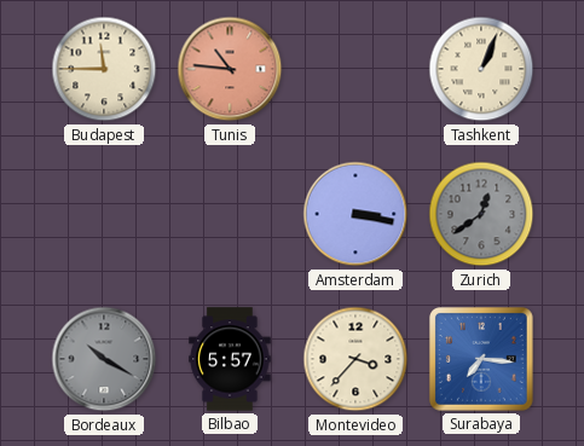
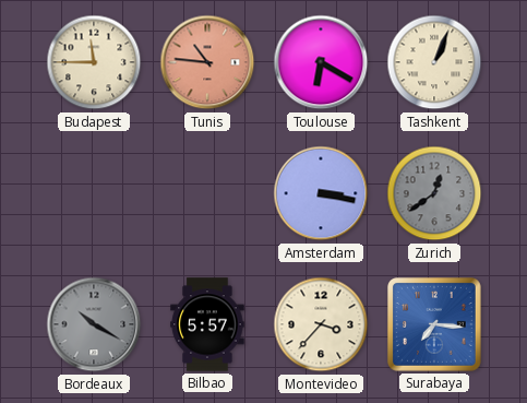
Toulouse: none -> 6:20
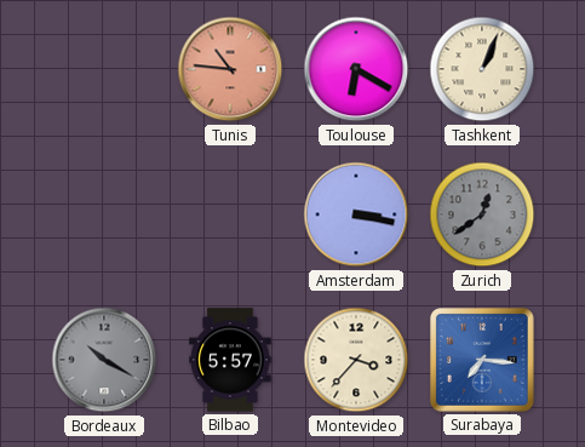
Budapest: 11:45 -> none
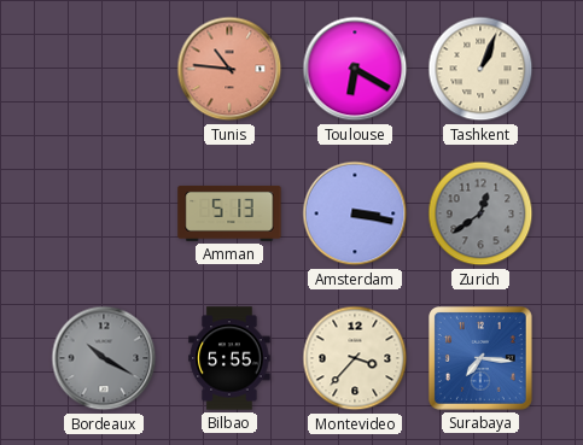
Amman: none -> 5:13
Bilbao: 5:57 -> 5:55
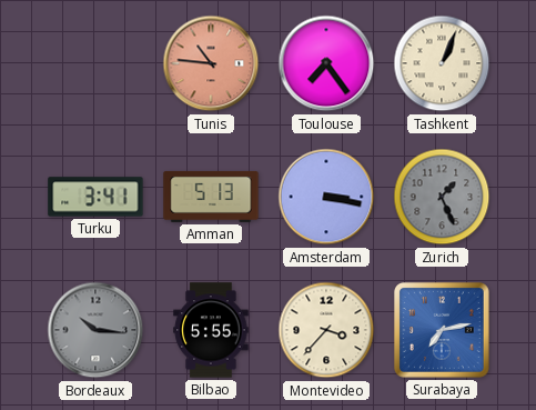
Toulouse: 6:20 -> 7:24
Turku: none -> 3:41
Zurich: 12:39 -> 1:26
Bordeaux: 10:20 -> 10:16
Surabaya: 7:16 -> 7:13
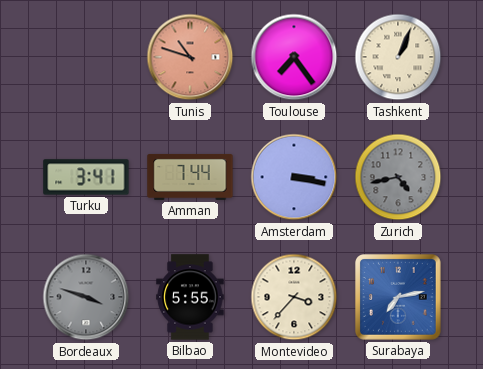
Tunis: 10:46 -> 10:48
Amman: 5:13 -> 7:44
Zurich: 1:26 -> 4:43
Bordeaux: 10:16 -> 3:48
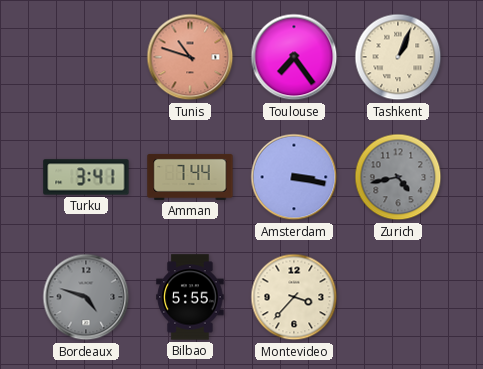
Bordeaux: 3:48 -> 4:48
Surabaya: 7:13 -> none
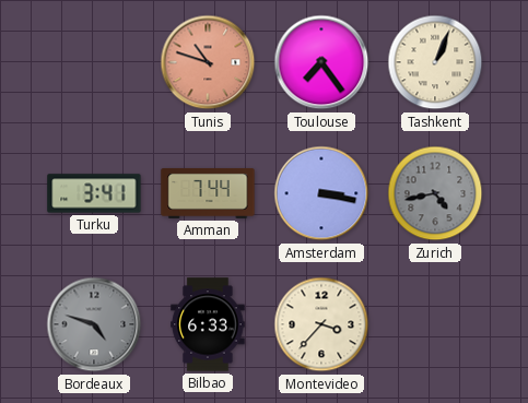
Bilbao: 5:55 -> 6:33
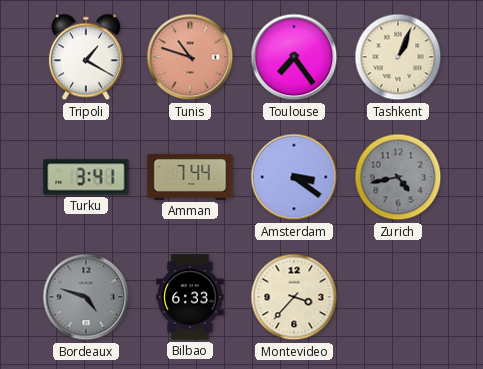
Tripoli: none -> 1:20
Amsterdam: 3:17 -> 3:21
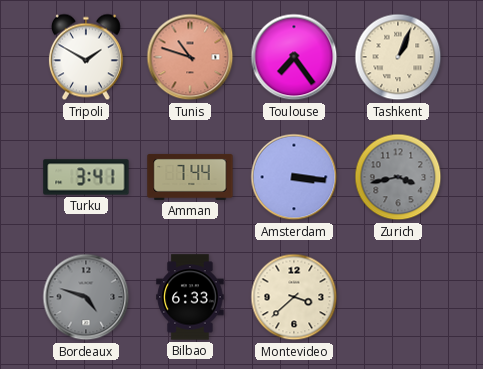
Tripoli: 1:20 -> 1:50
Amsterdam: 3:21 -> 3:16
Zurich: 4:43 -> 3:43
Montevideo: 3:37 -> 3:38
